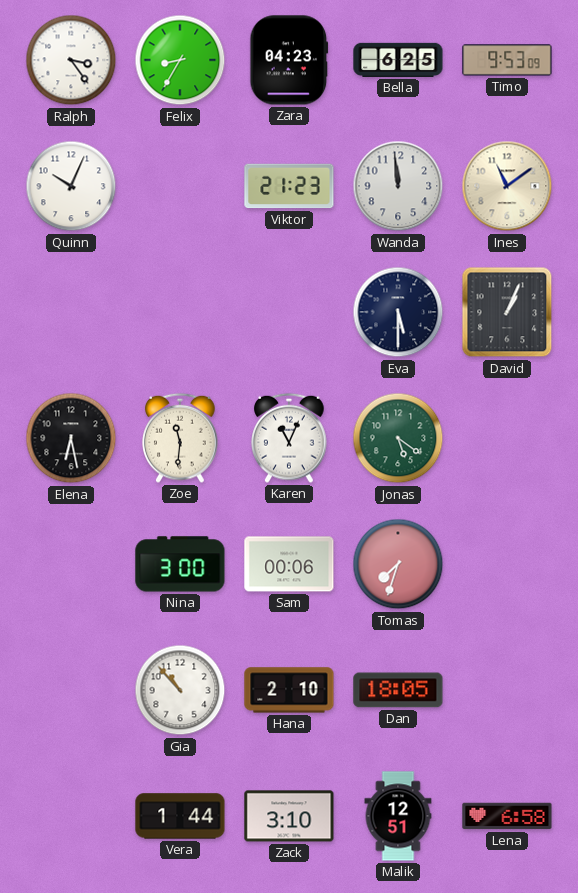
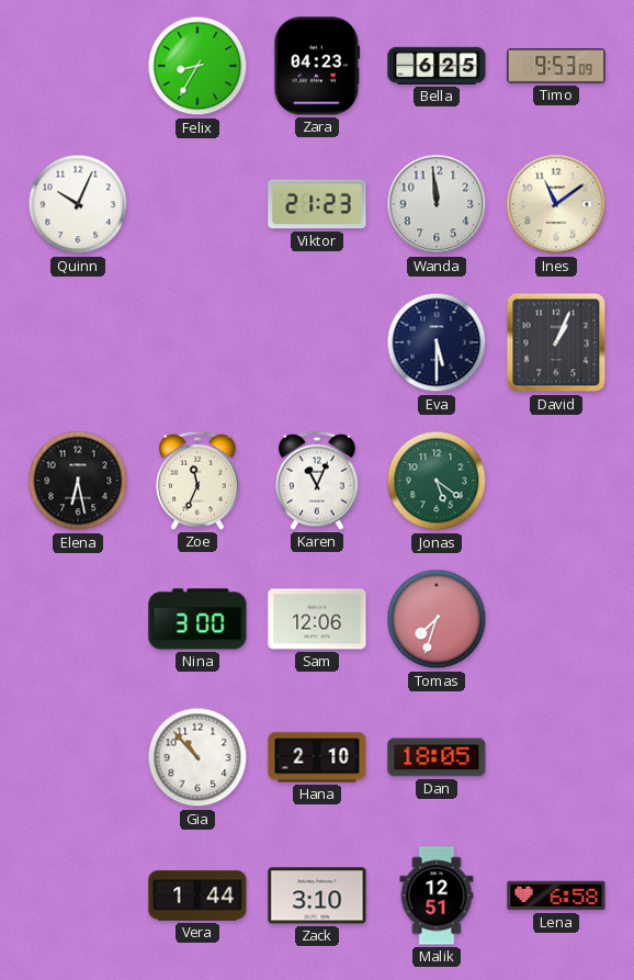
Ralph: 3:24 -> none
Zoe: 11:31 -> 11:34
Sam: 00:06 -> 12:06
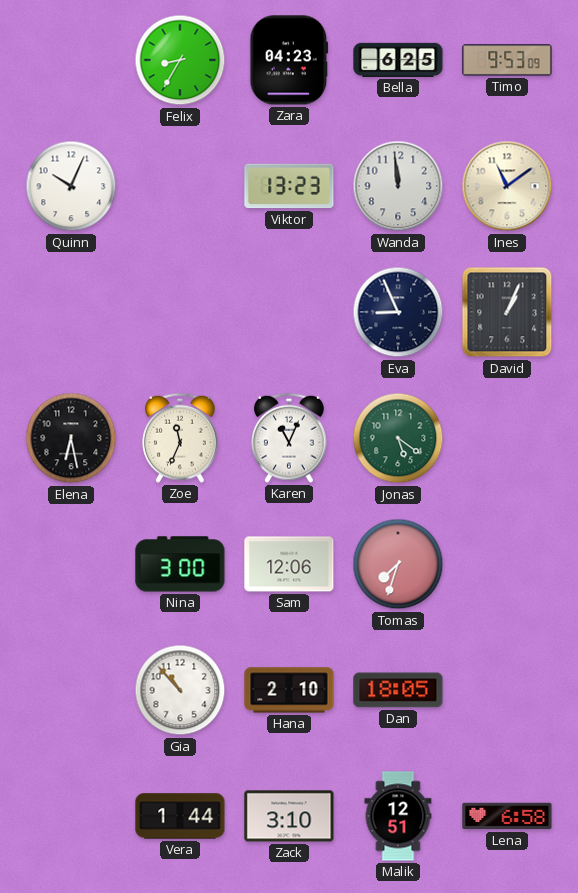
Viktor: 21:23 -> 13:23
Eva: 5:30 -> 8:56
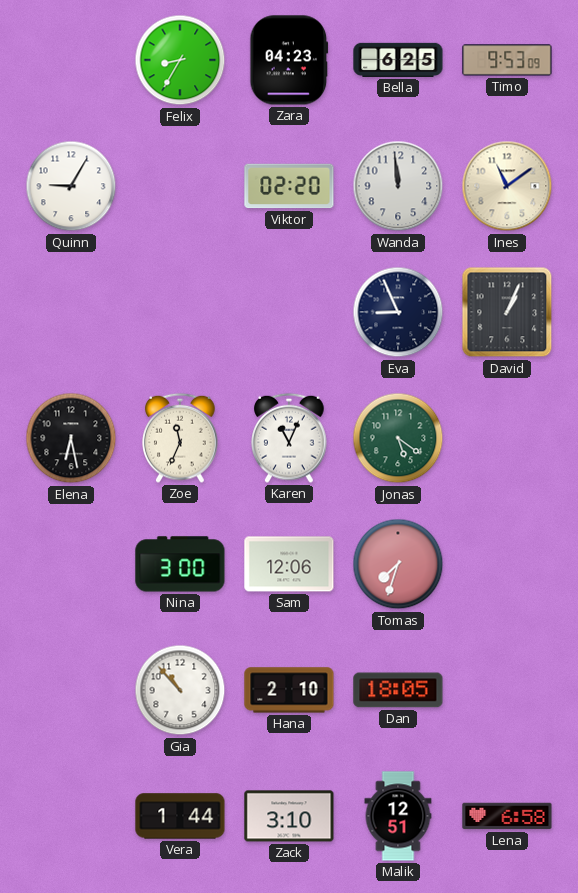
Quinn: 10:04 -> 9:05
Viktor: 13:23 -> 02:20
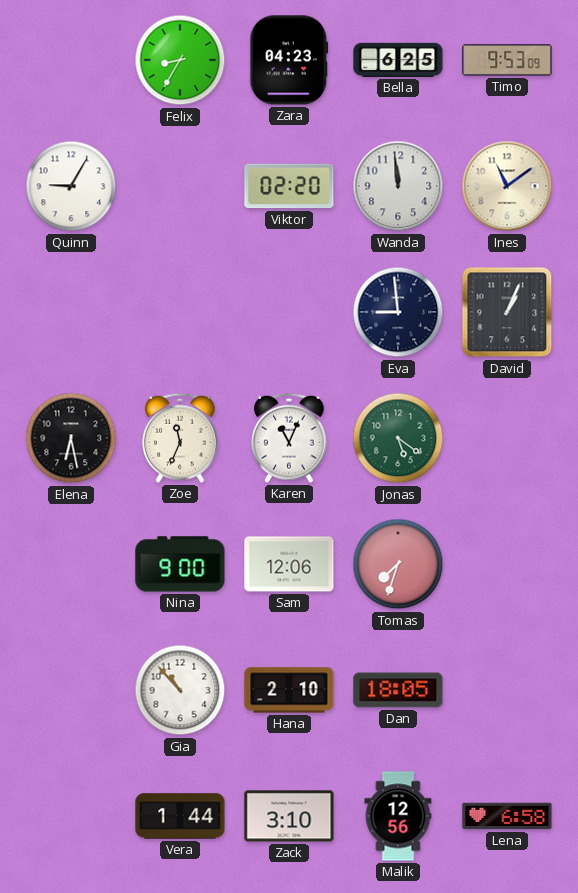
Eva: 8:56 -> 8:59
Nina: 3:00 -> 9:00
Malik: 12:51 -> 12:56
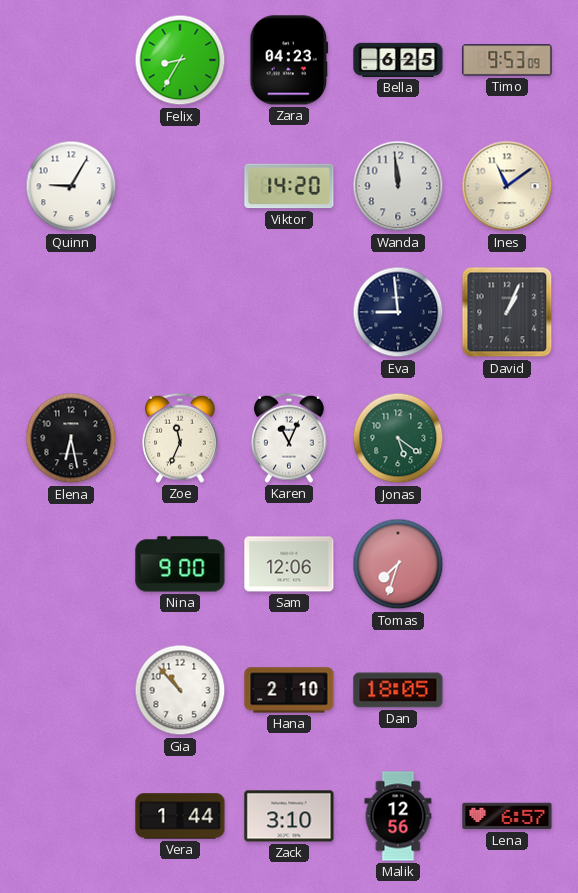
Viktor: 02:20 -> 14:20
Lena: 6:58 -> 6:57
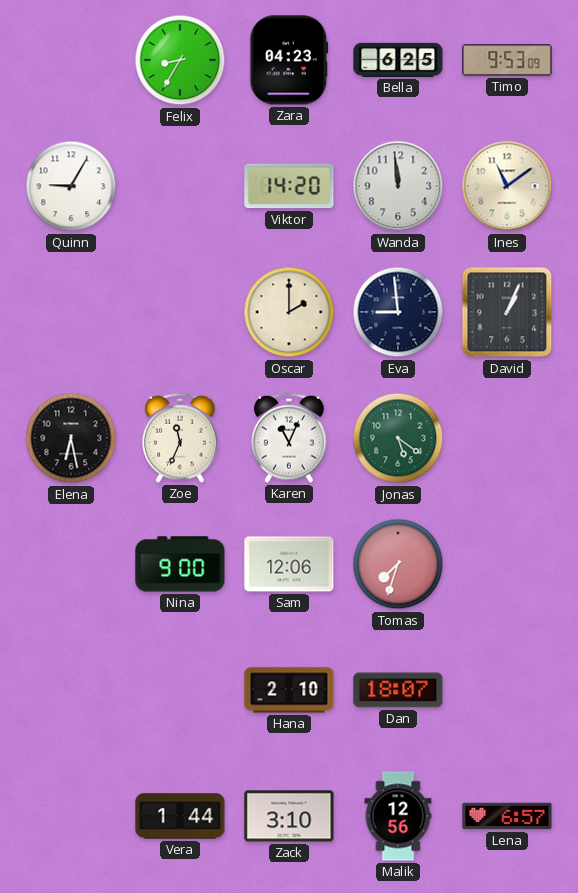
Oscar: none -> 2:00
Gia: 10:53 -> none
Dan: 18:05 -> 18:07
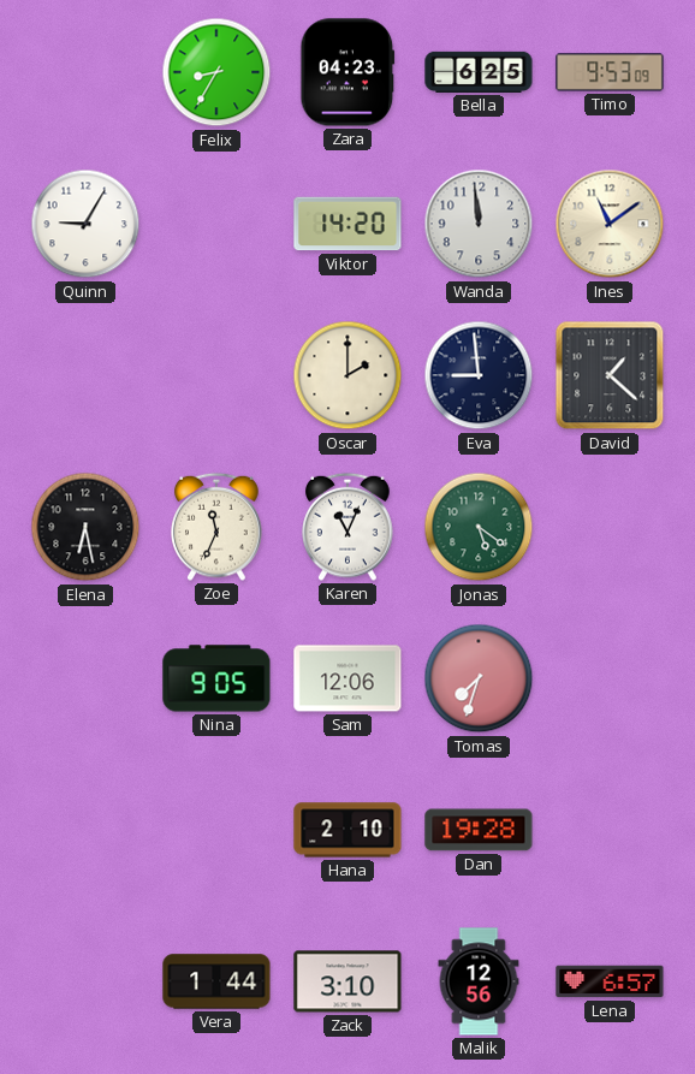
David: 1:04 -> 1:22
Nina: 9:00 -> 9:05
Dan: 18:07 -> 19:28
